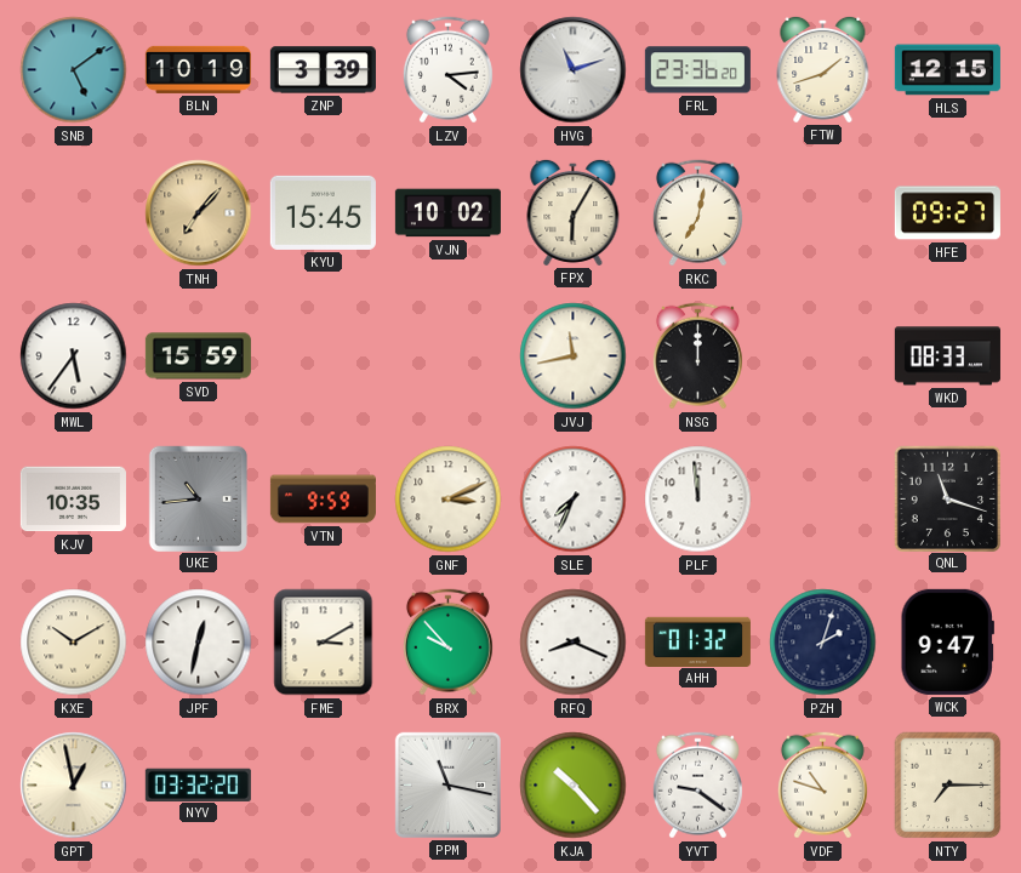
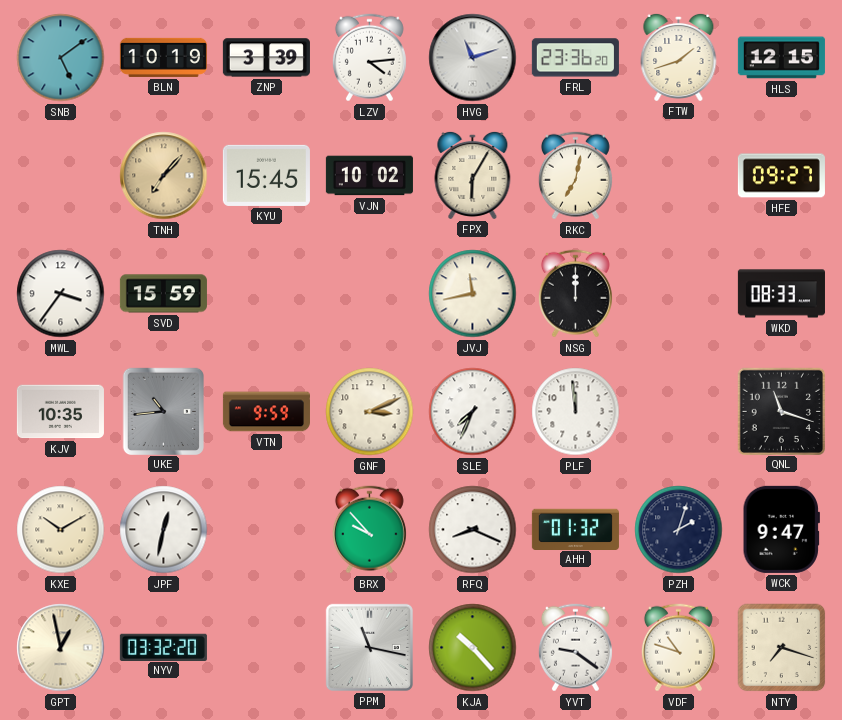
MWL: 5:36 -> 3:36
FME: 3:10 -> none
NTY: 7:15 -> 7:18
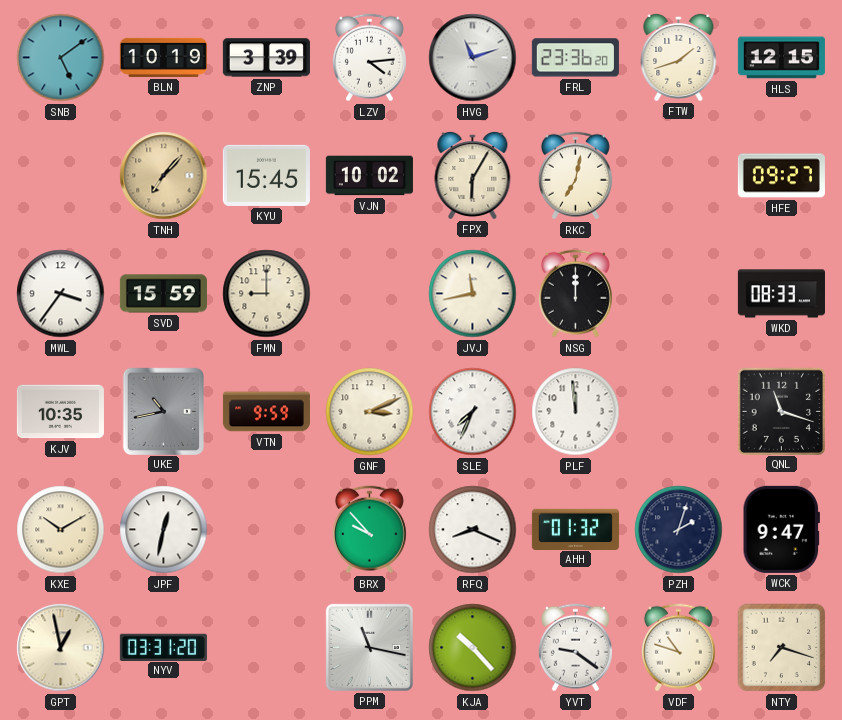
FMN: none -> 9:00
UKE: 10:44 -> 10:43
NYV: 03:32 -> 03:31
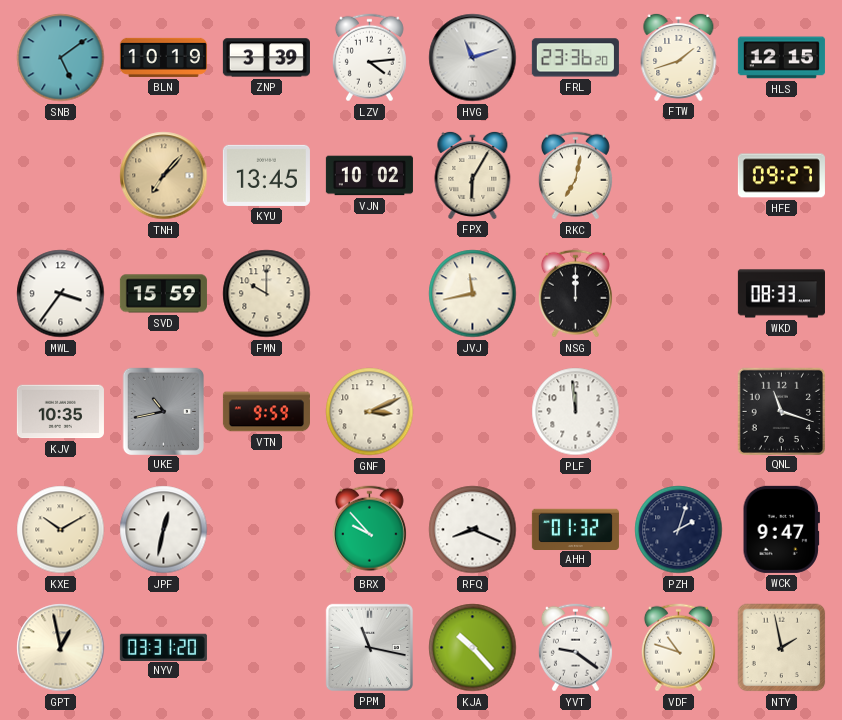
KYU: 15:45 -> 13:45
FMN: 9:00 -> 10:00
SLE: 7:34 -> none
NTY: 7:18 -> 1:58
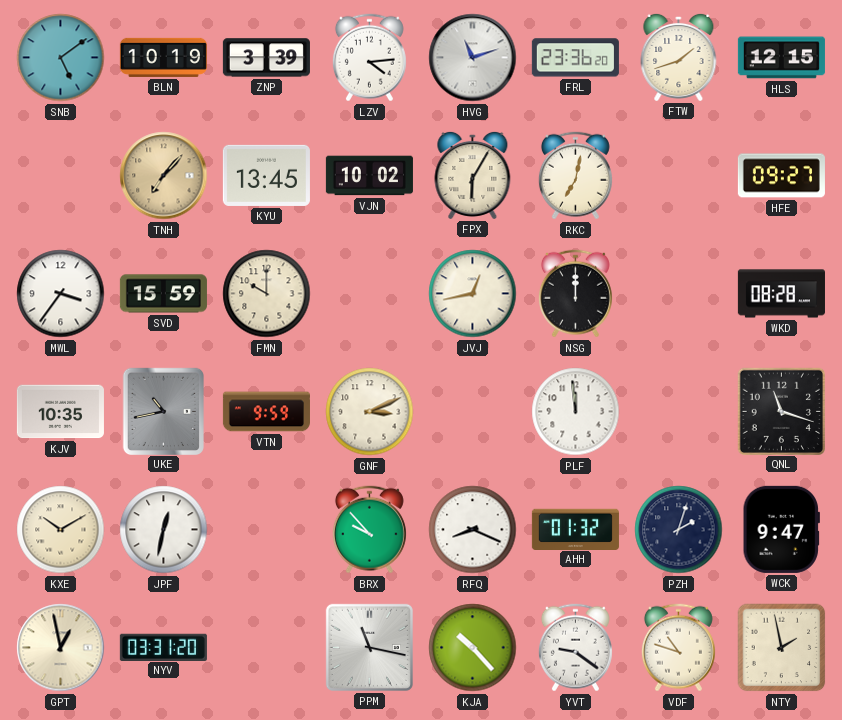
JVJ: 11:43 -> 12:43
WKD: 08:33 -> 08:28
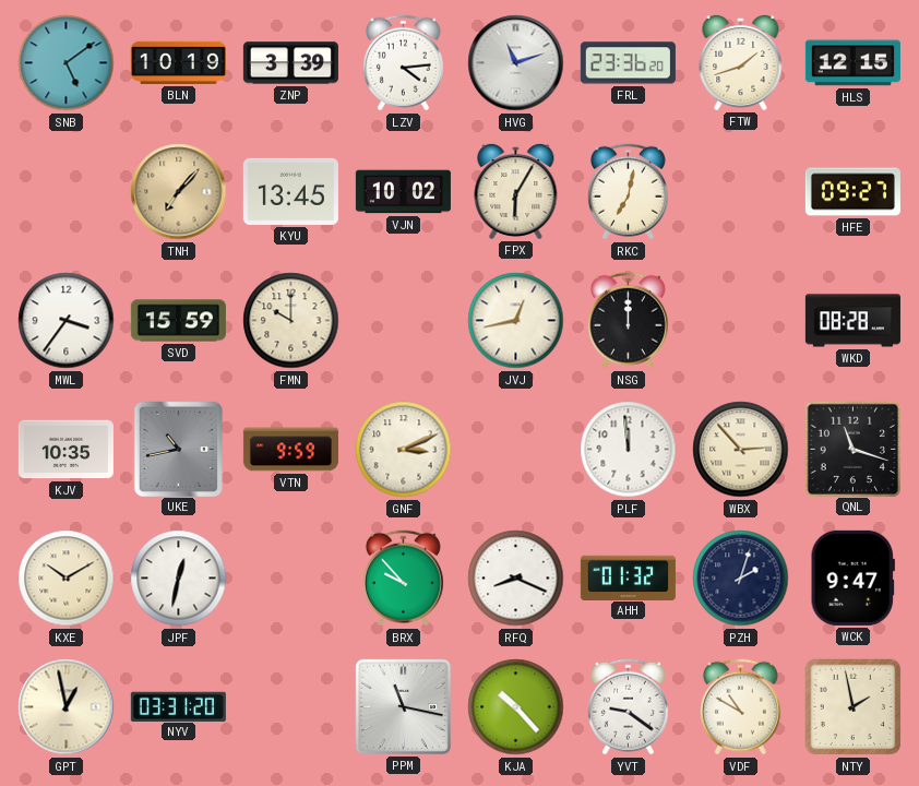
WBX: none -> 2:53
VDF: 10:48 -> 10:50
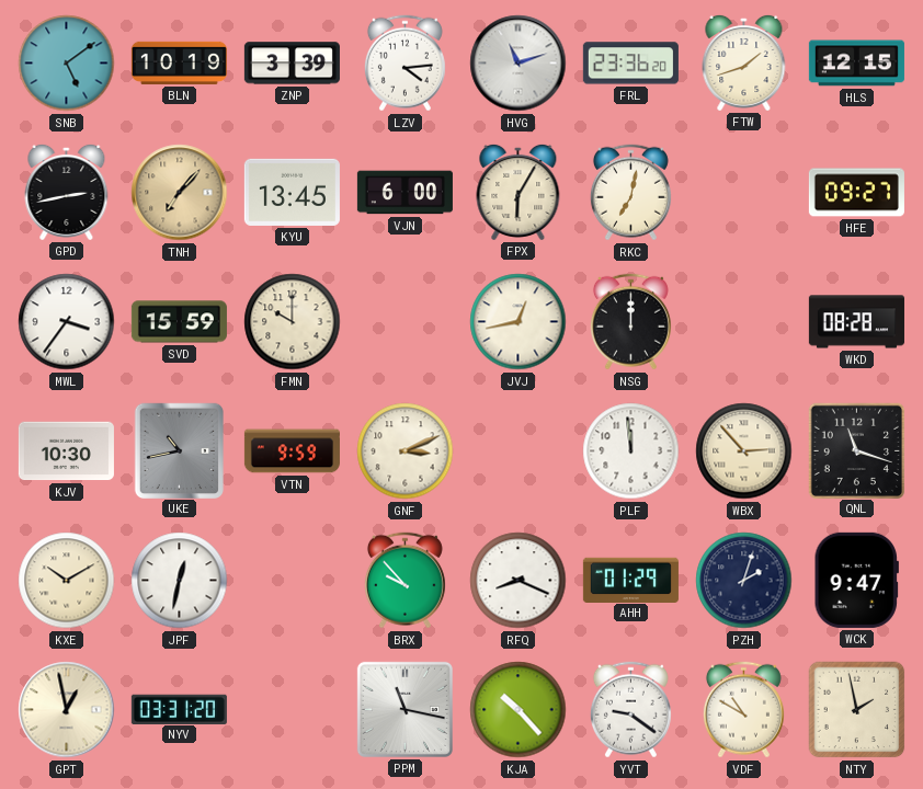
GPD: none -> 2:43
VJN: 10:02 -> 6:00
KJV: 10:35 -> 10:30
AHH: 01:32 -> 01:29
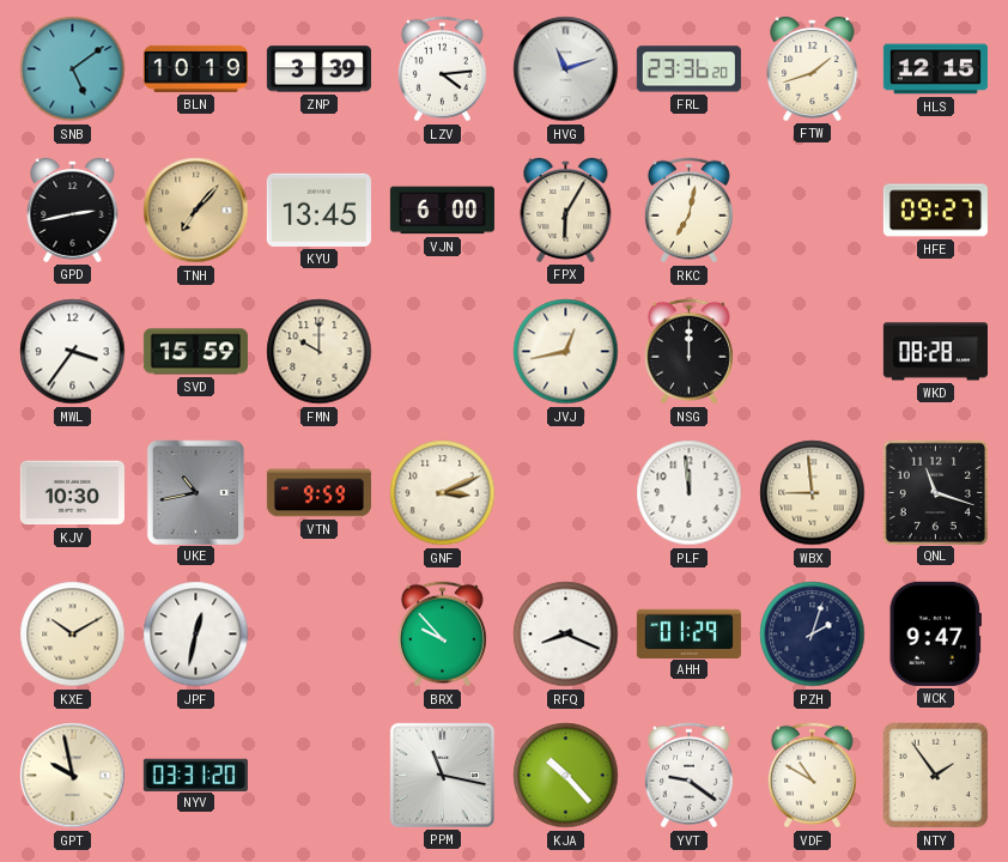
WBX: 2:53 -> 8:59
GPT: 12:58 -> 9:58
NTY: 1:58 -> 1:54
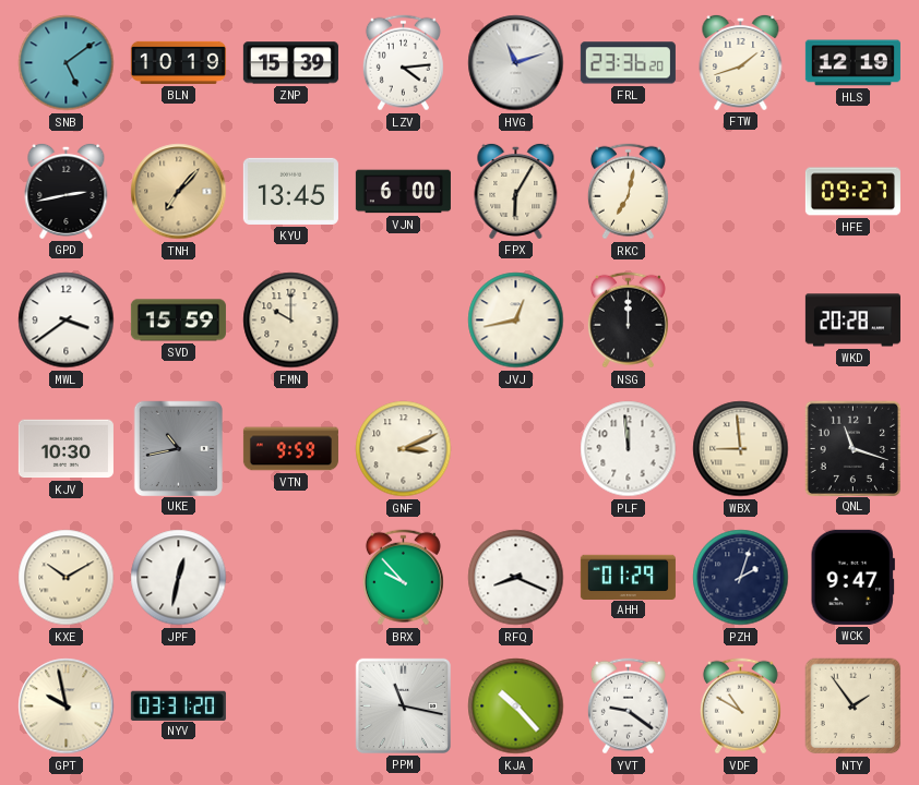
ZNP: 3:39 -> 15:39
HLS: 12:15 -> 12:19
MWL: 3:36 -> 3:39
WKD: 08:28 -> 20:28
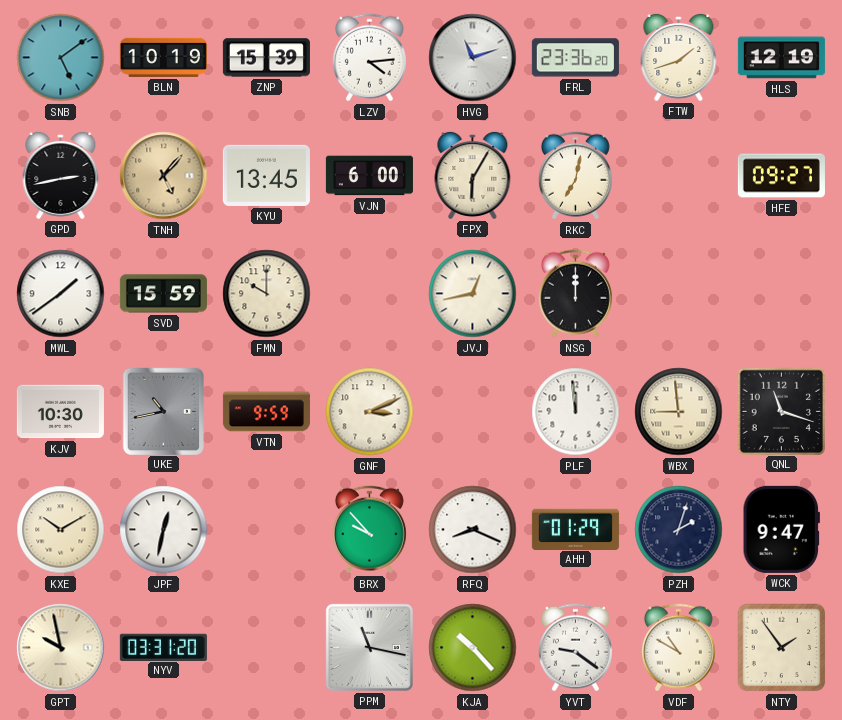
TNH: 7:07 -> 5:07
MWL: 3:39 -> 1:39
WKD: 20:28 -> none
